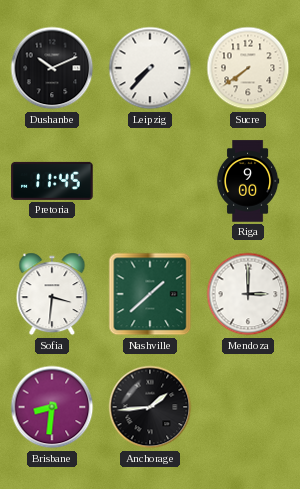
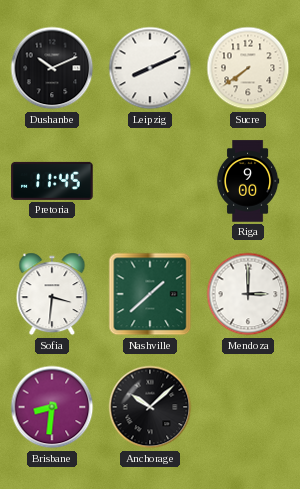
Leipzig: 7:37 -> 8:11
Anchorage: 1:44 -> 10:08
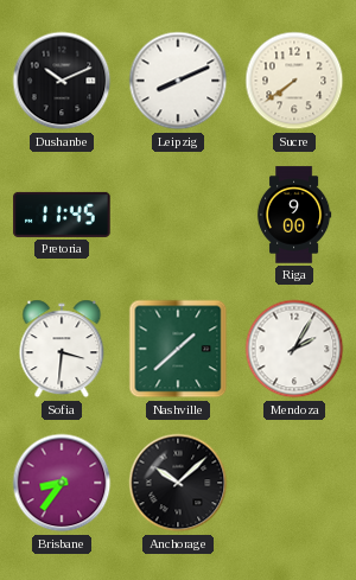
Mendoza: 3:00 -> 2:05
Brisbane: 8:31 -> 8:36
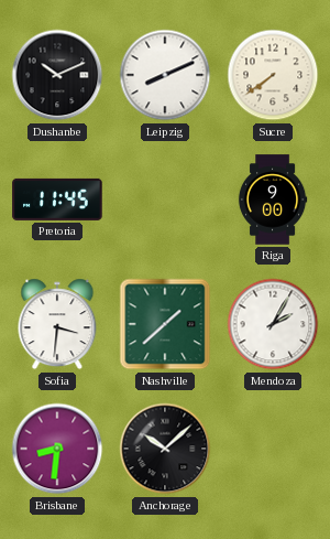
Brisbane: 8:36 -> 8:31
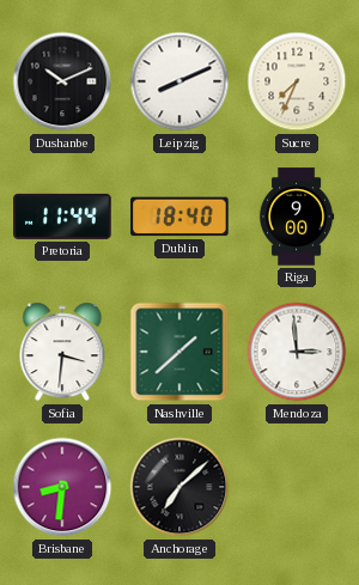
Sucre: 7:39 -> 7:34
Pretoria: 11:45 -> 11:44
Dublin: none -> 18:40
Mendoza: 2:05 -> 2:59
Anchorage: 10:08 -> 7:08
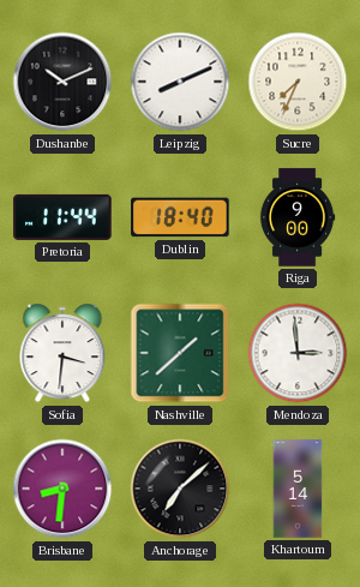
Khartoum: none -> 5:14
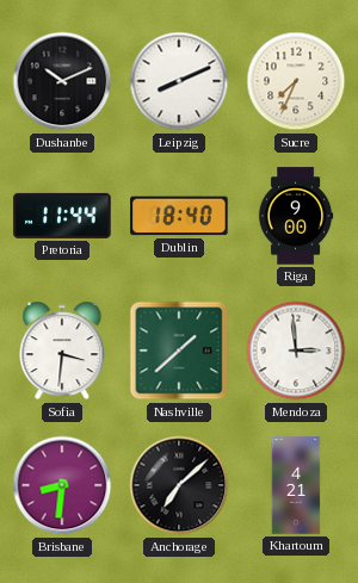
Khartoum: 5:14 -> 4:21
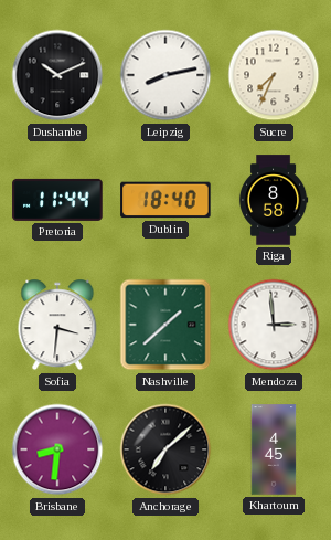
Leipzig: 8:11 -> 8:13
Riga: 9:00 -> 8:58
Khartoum: 4:21 -> 4:45
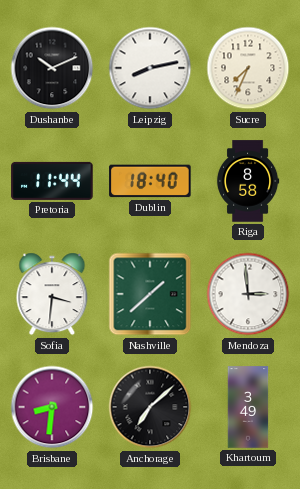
Khartoum: 4:45 -> 3:49
